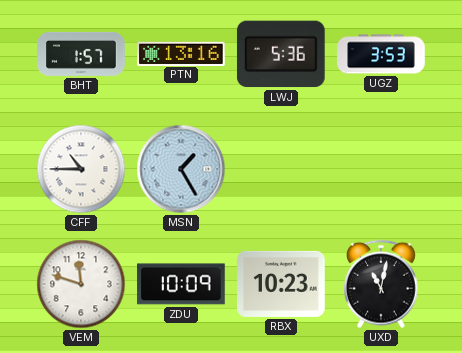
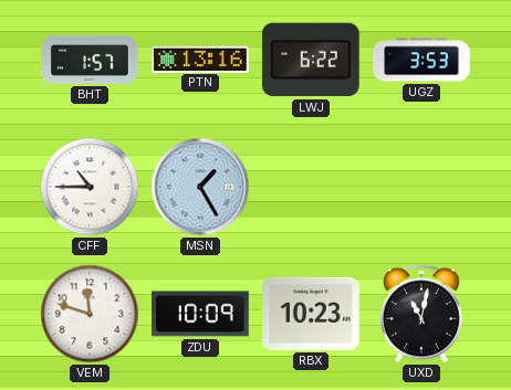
LWJ: 5:36 -> 6:22
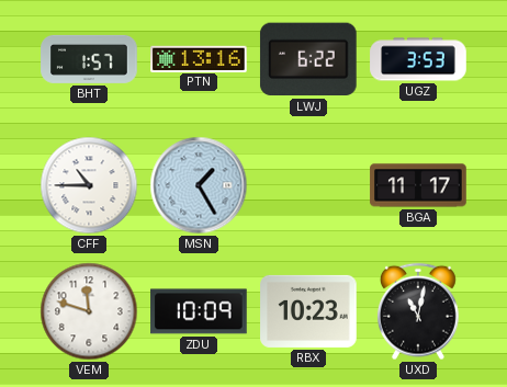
BGA: none -> 11:17
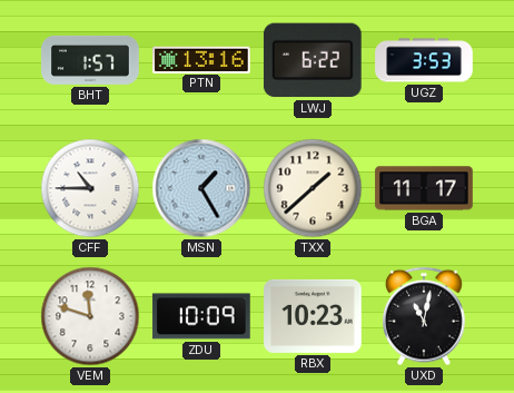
TXX: none -> 1:38
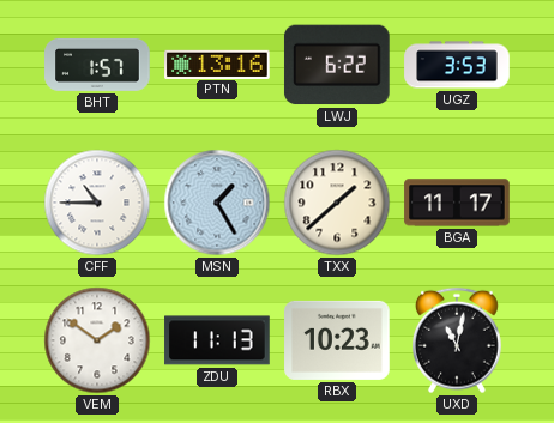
VEM: 11:48 -> 1:51
ZDU: 10:09 -> 11:13
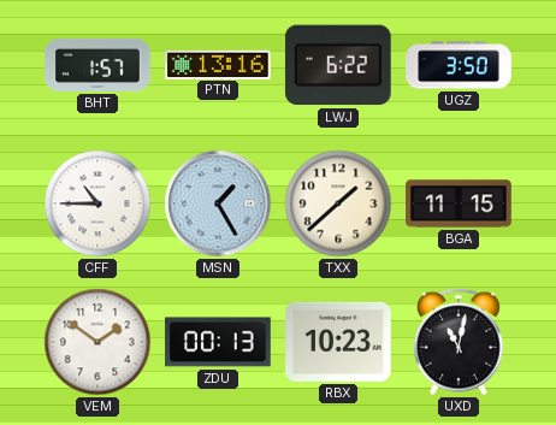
UGZ: 3:53 -> 3:50
BGA: 11:17 -> 11:15
ZDU: 11:13 -> 00:13
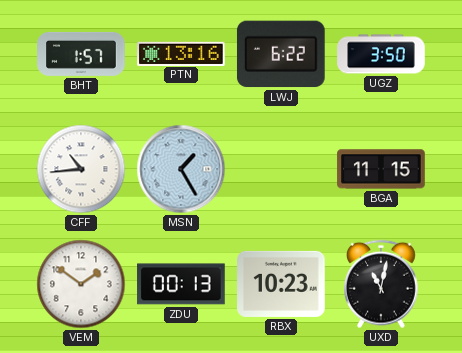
CFF: 10:45 -> 10:44
TXX: 1:38 -> none
